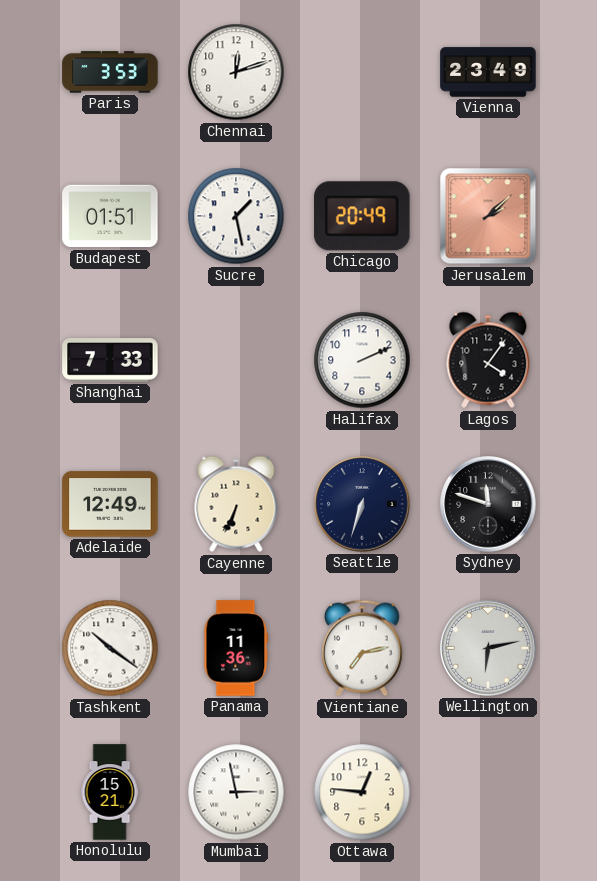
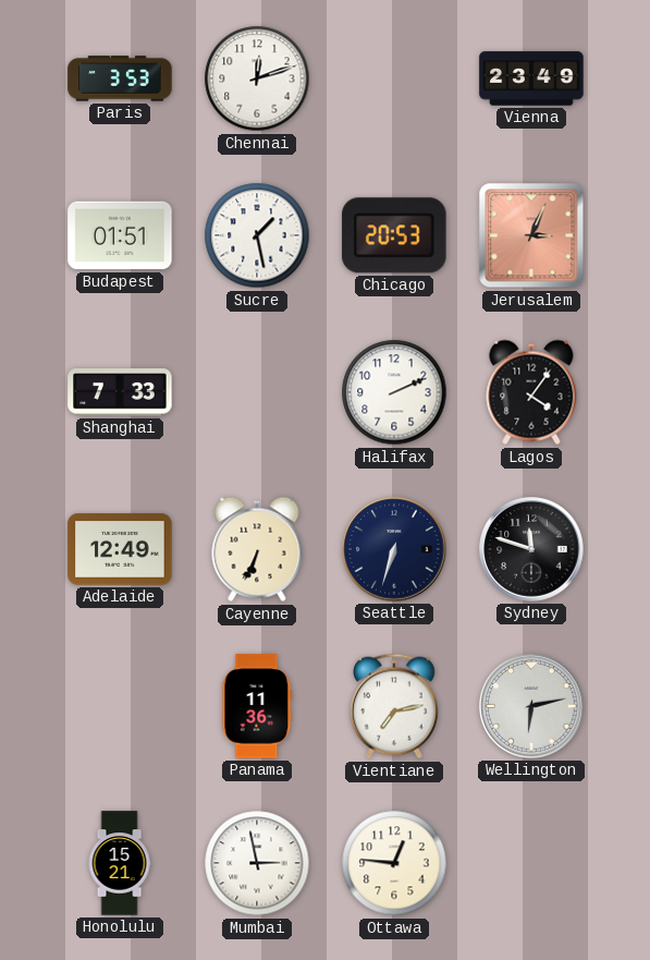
Chicago: 20:49 -> 20:53
Jerusalem: 2:08 -> 3:04
Tashkent: 10:21 -> none
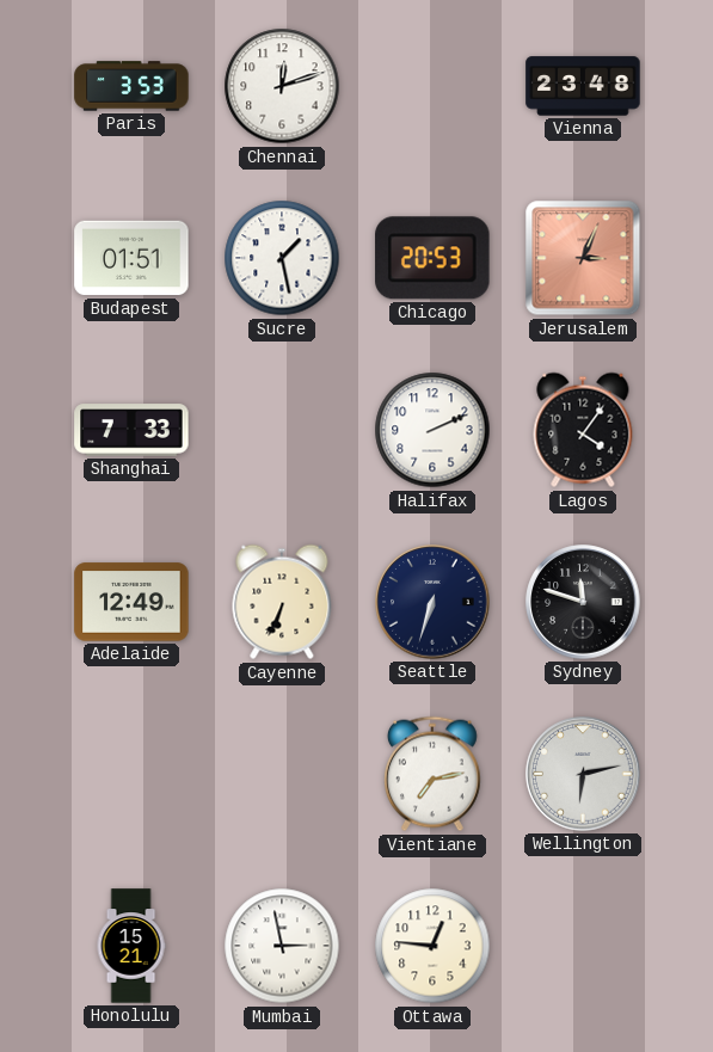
Vienna: 23:49 -> 23:48
Panama: 11:36 -> none
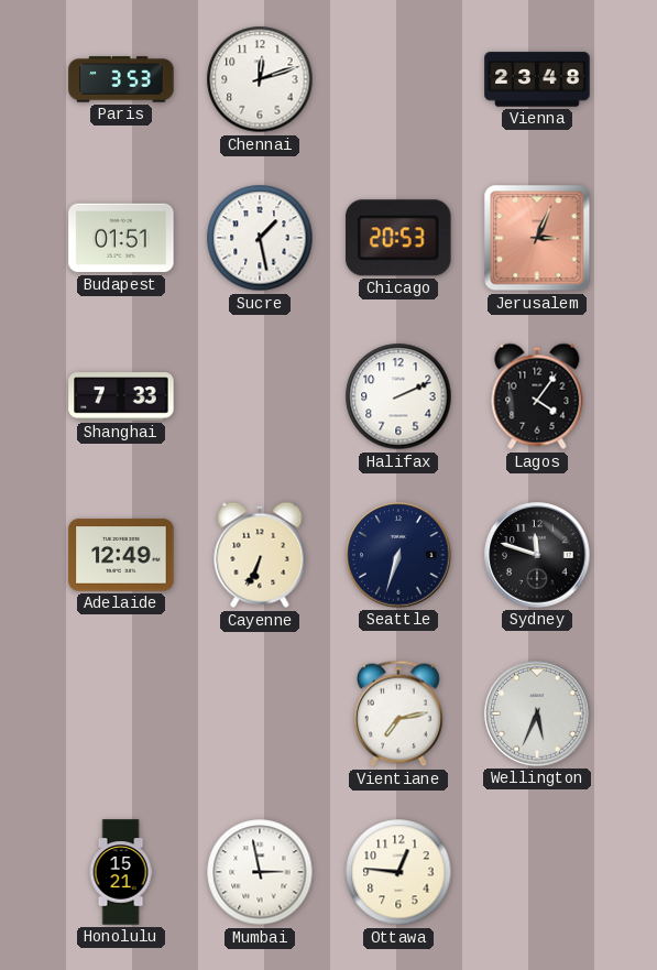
Wellington: 6:13 -> 5:34
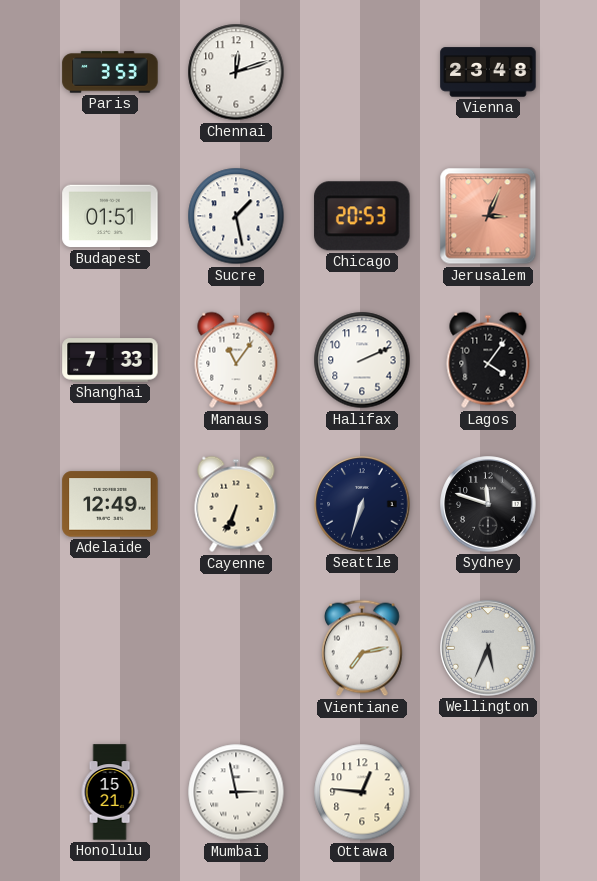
Manaus: none -> 11:06
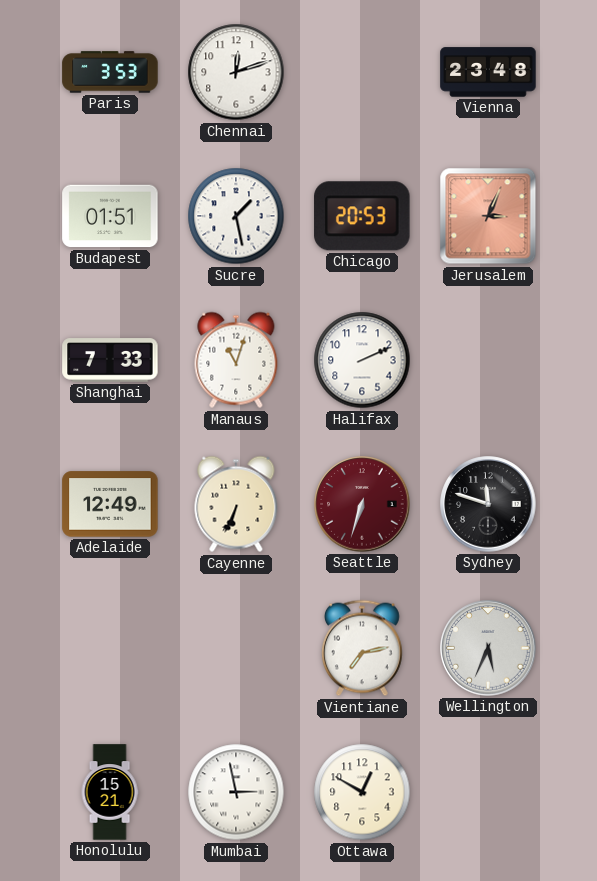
Manaus: 11:06 -> 11:03
Lagos: 4:06 -> none
Seattle dial: navy -> burgundy
Ottawa: 12:46 -> 12:50
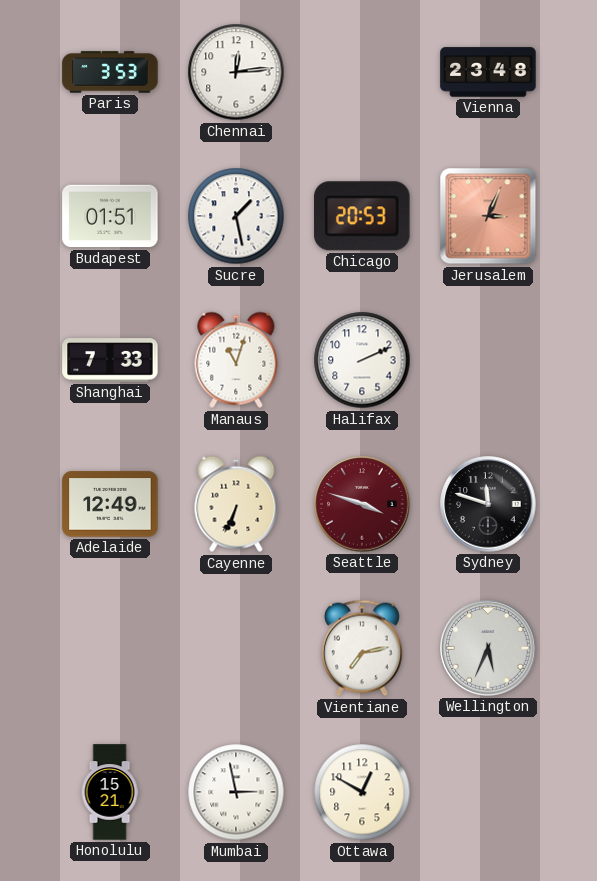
Chennai: 12:12 -> 12:14
Seattle: 6:33 -> 3:48
